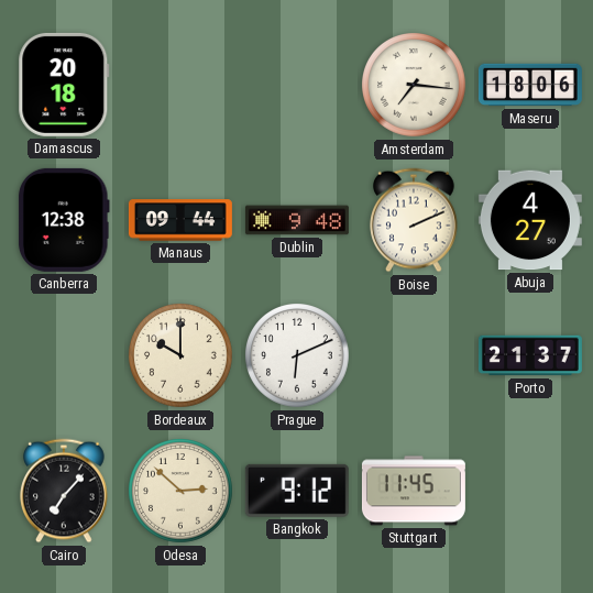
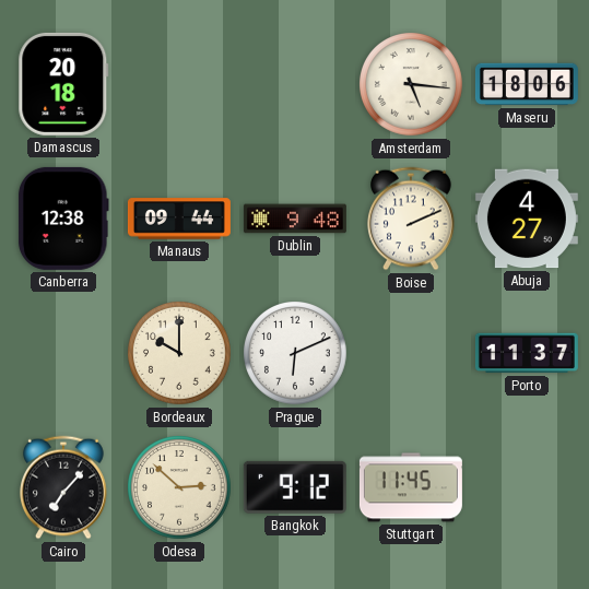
Amsterdam: 7:16 -> 5:16
Porto: 21:37 -> 11:37
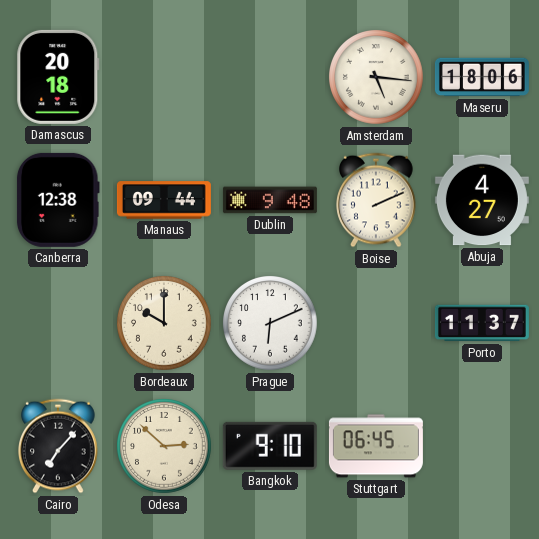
Bangkok: 9:12 -> 9:10
Stuttgart: 11:45 -> 06:45
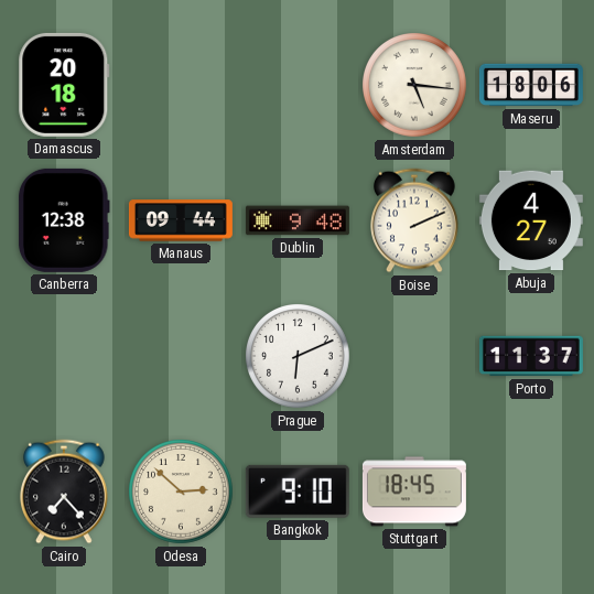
Bordeaux: 10:00 -> none
Cairo: 7:07 -> 7:23
Stuttgart: 06:45 -> 18:45
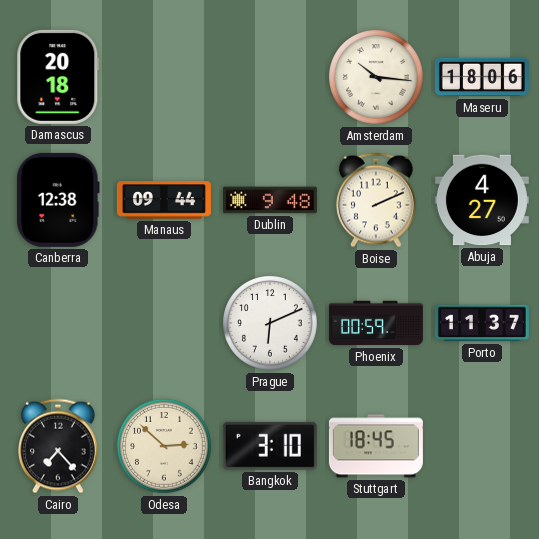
Amsterdam: 5:16 -> 10:16
Phoenix: none -> 00:59
Bangkok: 9:10 -> 3:10
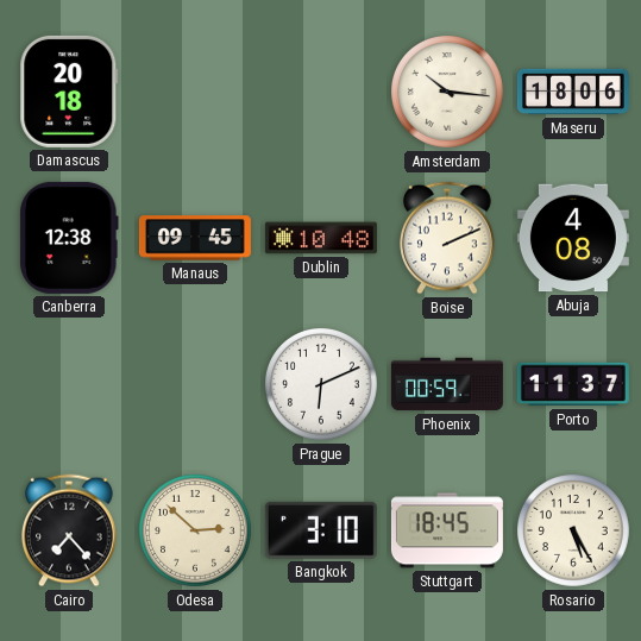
Manaus: 09:44 -> 09:45
Dublin: 9:48 -> 10:48
Abuja: 4:27 -> 4:08
Rosario: none -> 5:25
